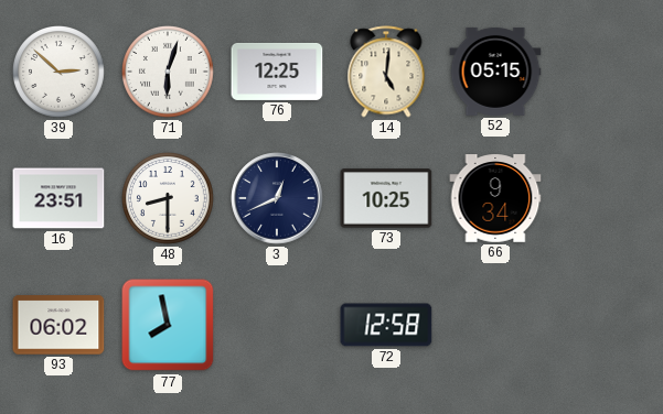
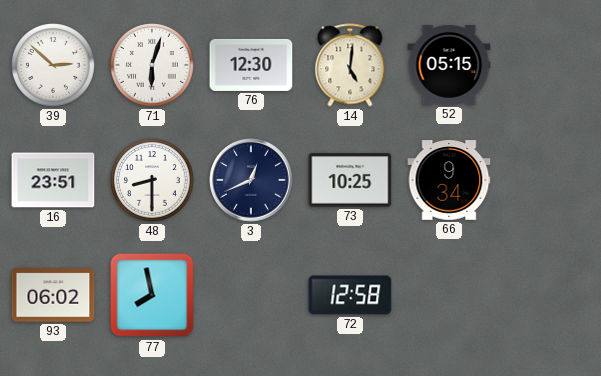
76: 12:25 -> 12:30
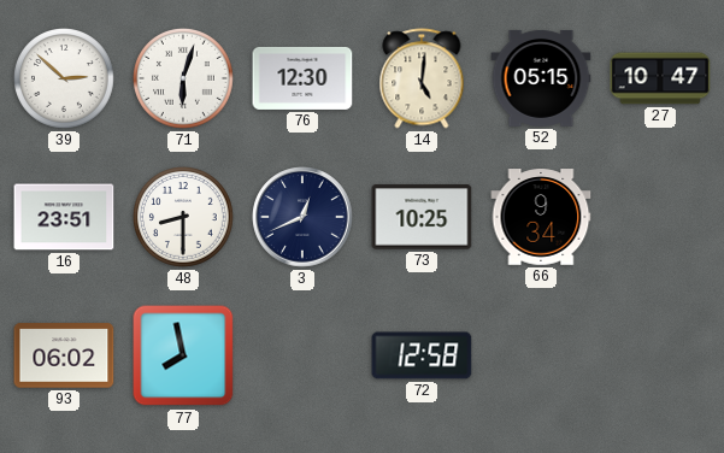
27: none -> 10:47
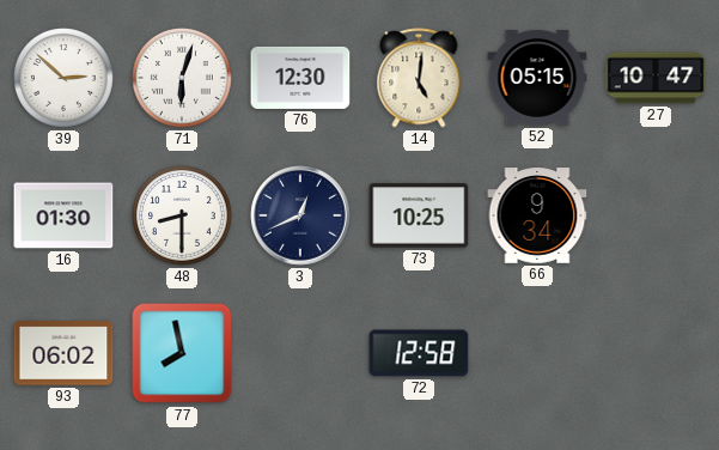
16: 23:51 -> 01:30
